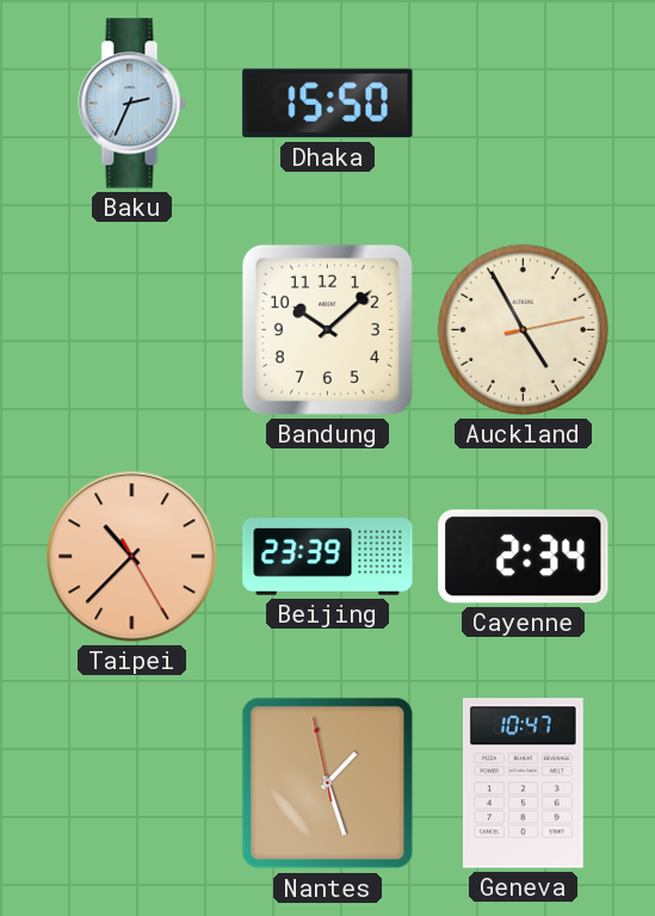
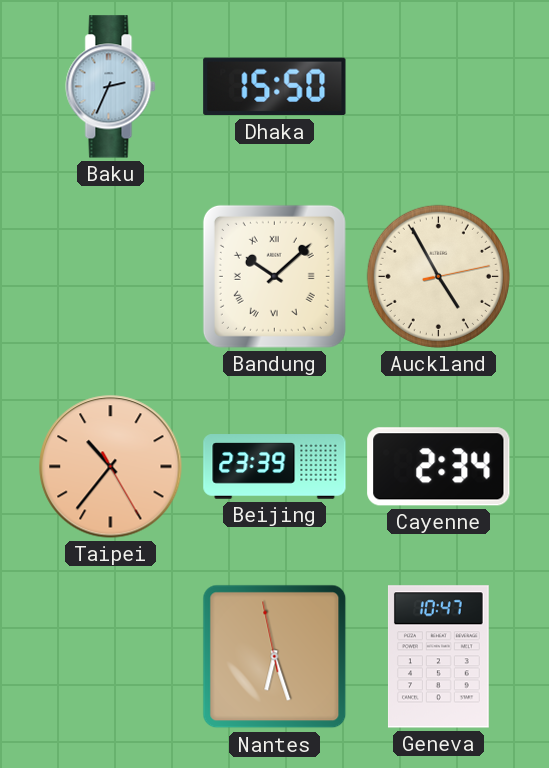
Bandung numerals: Arabic -> Roman
Taipei: 10:37 -> 10:36
Nantes: 1:26 -> 6:26
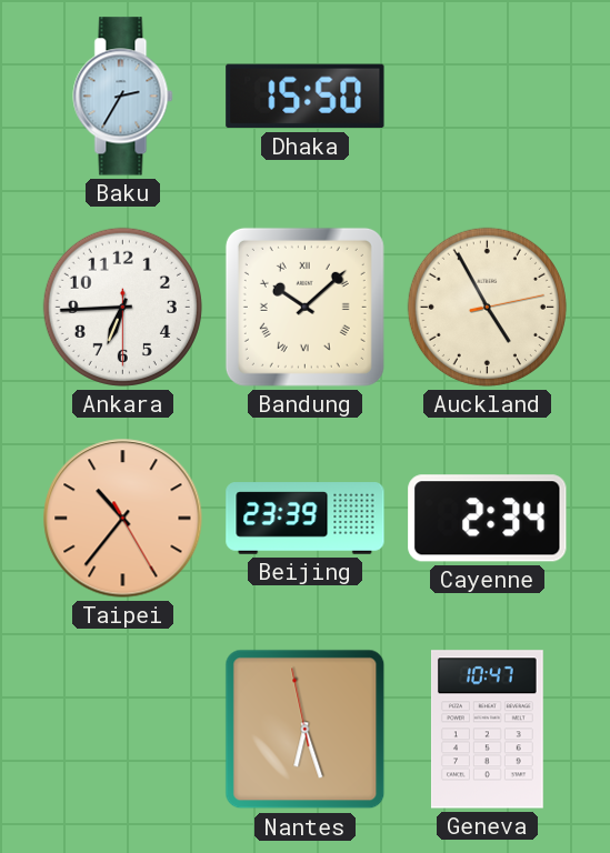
Baku: 2:34 -> 2:35
Ankara: none -> 6:44
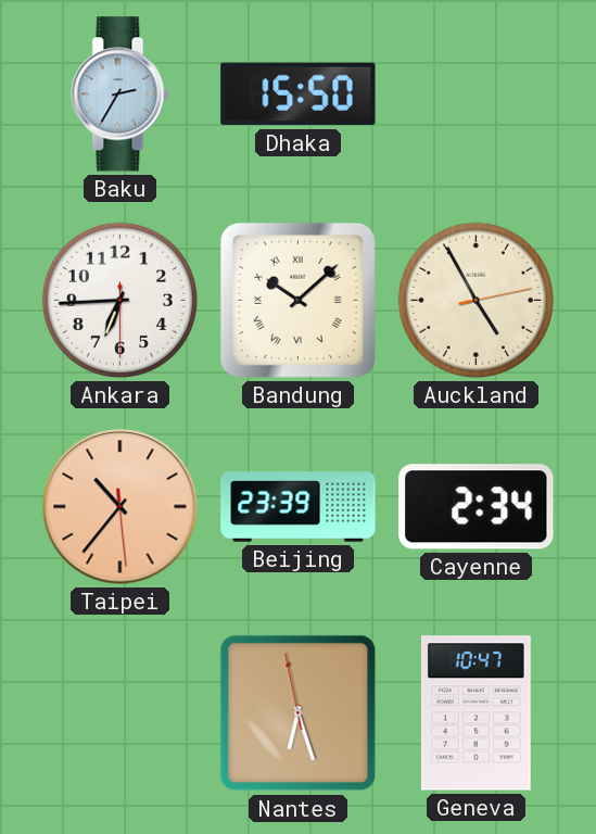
Taipei: 10:36:25 -> 10:36:29
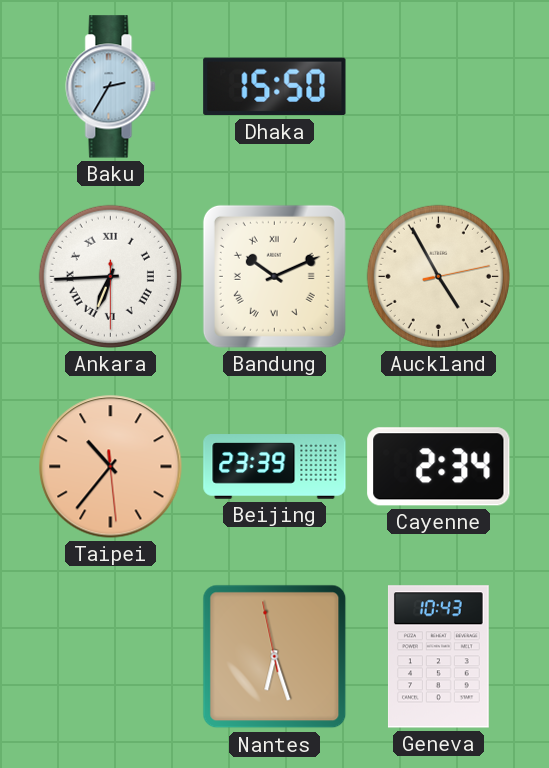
Ankara numerals: Arabic -> Roman
Bandung: 10:08 -> 10:11
Geneva: 10:47 -> 10:43
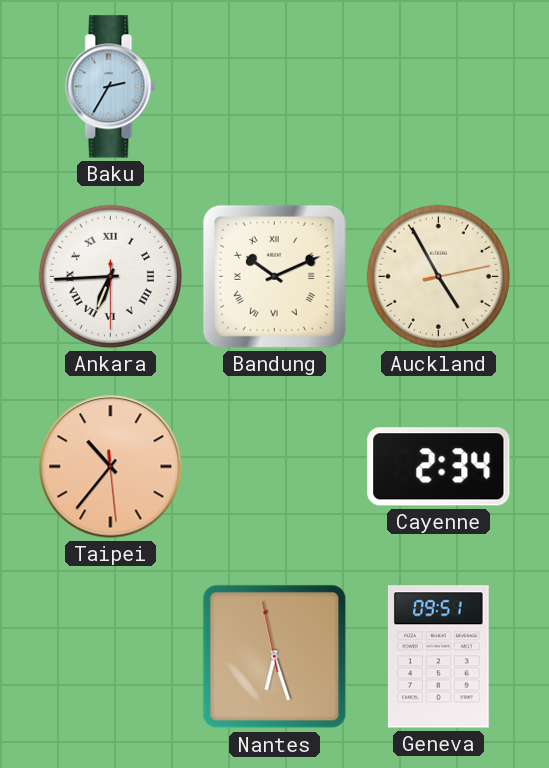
Dhaka: 15:50 -> none
Beijing: 23:39 -> none
Geneva: 10:43 -> 09:51
